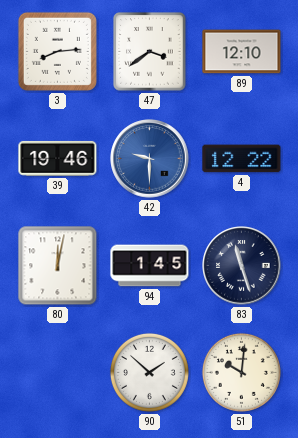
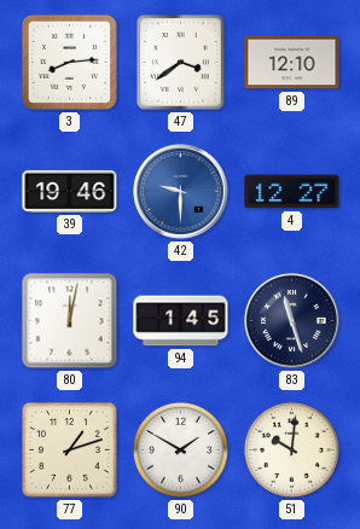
4: 12:22 -> 12:27
77: none -> 1:12
90: 1:52 -> 1:50
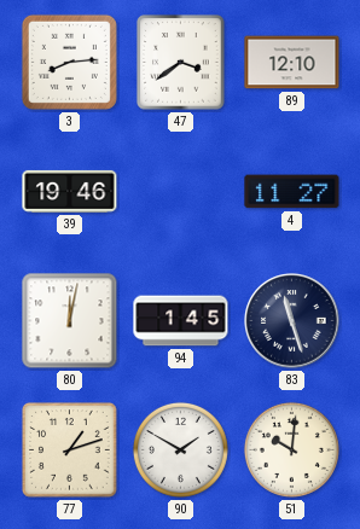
42: 9:30 -> none
4: 12:27 -> 11:27
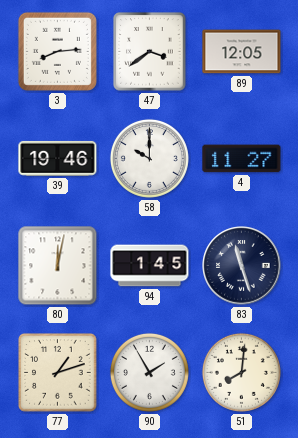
89: 12:10 -> 12:05
58: none -> 10:00
90: 1:50 -> 1:55
51: 10:01 -> 8:01
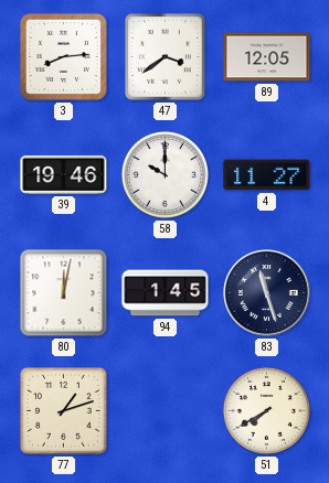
90: 1:55 -> none
51: 8:01 -> 7:40
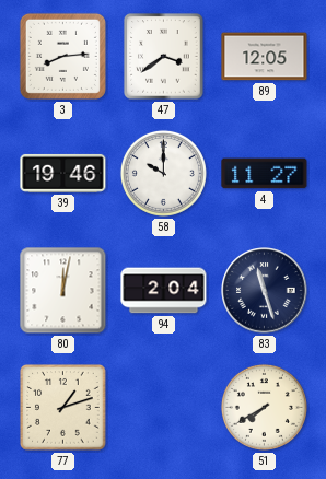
94: 1:45 -> 2:04
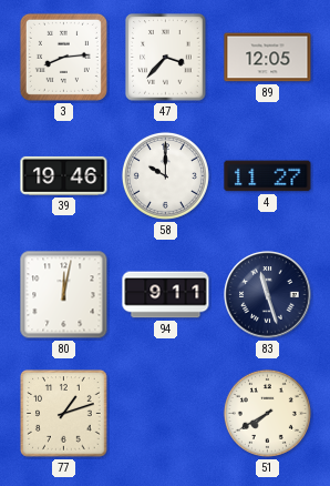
47: 3:39 -> 3:37
94: 2:04 -> 9:11
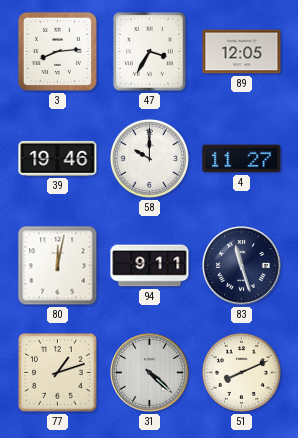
47: 3:37 -> 3:35
31: none -> 4:22
51: 7:40 -> 8:11
